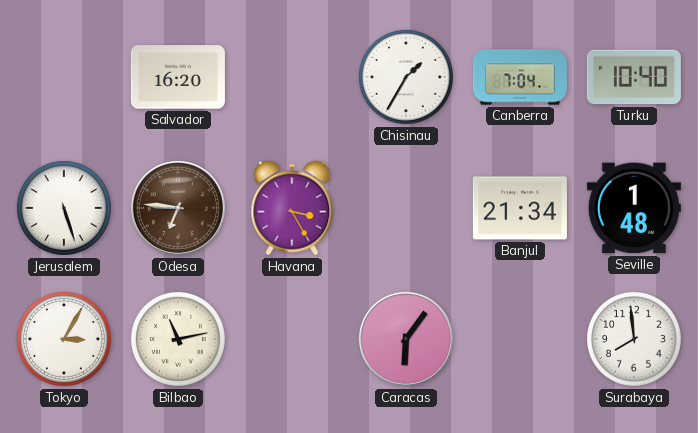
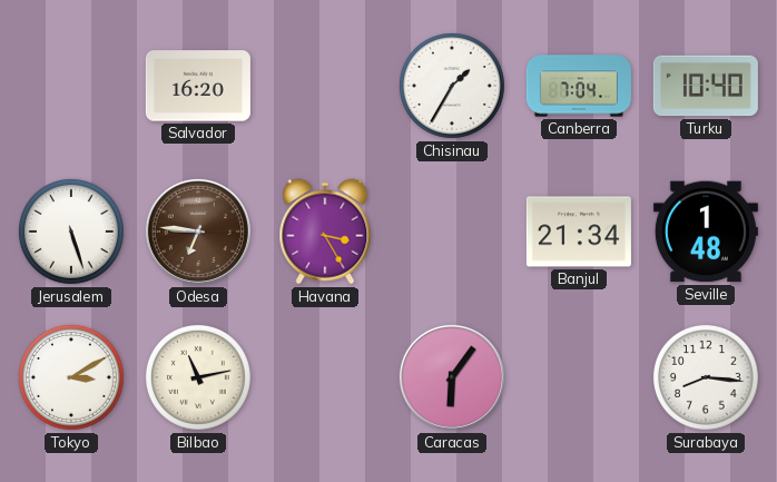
Tokyo: 3:05 -> 3:10
Surabaya: 7:59 -> 8:16
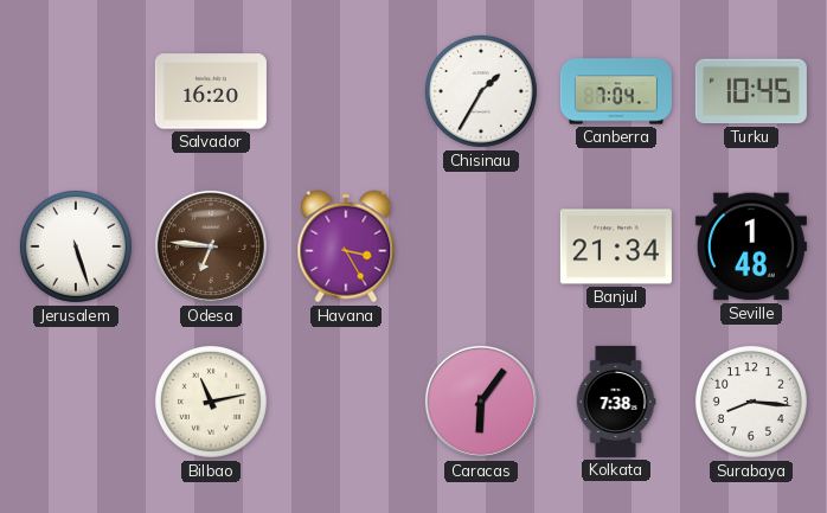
Turku: 10:40 -> 10:45
Tokyo: 3:10 -> none
Kolkata: none -> 7:38
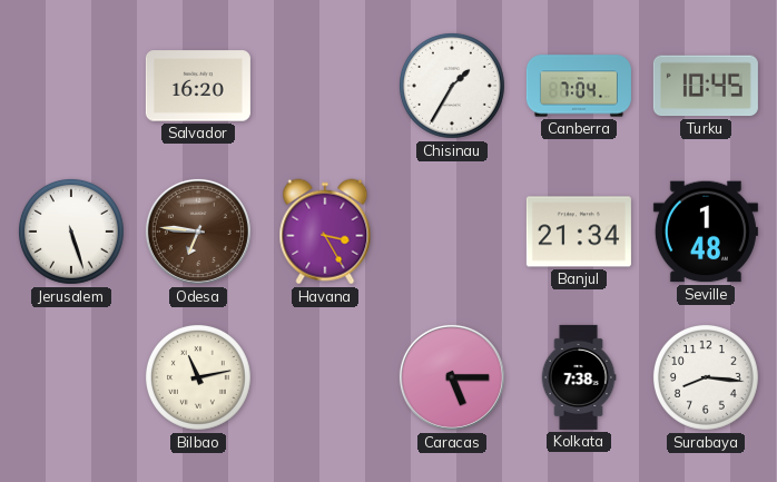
Caracas: 6:06 -> 5:15
